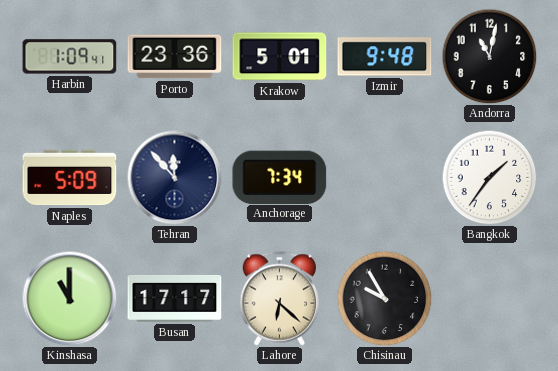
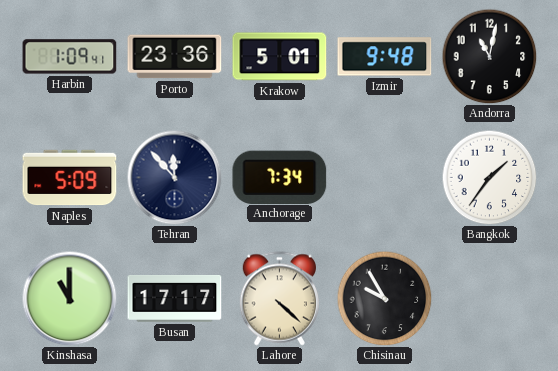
Lahore: 6:22 -> 4:22
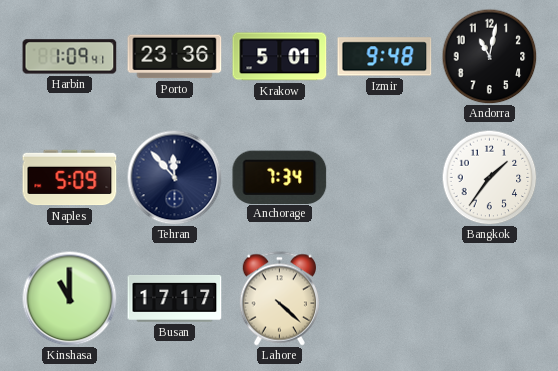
Chisinau: 9:55 -> none
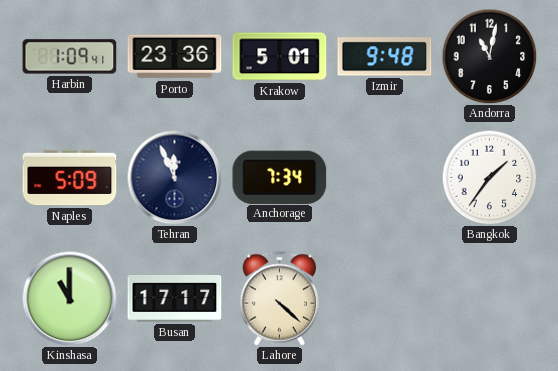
Tehran: 11:53 -> 11:56
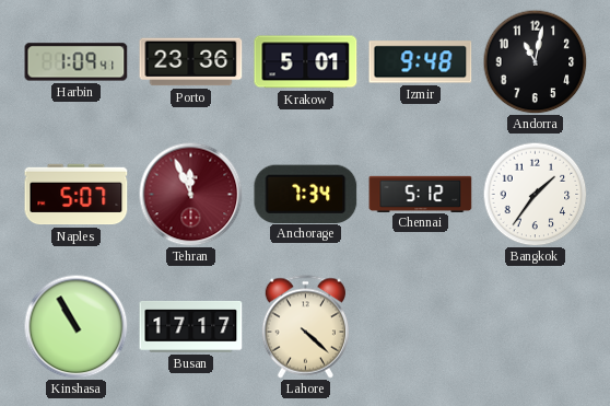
Naples: 5:09 -> 5:07
Tehran dial: navy -> burgundy
Chennai: none -> 5:12
Kinshasa: 11:00 -> 10:55
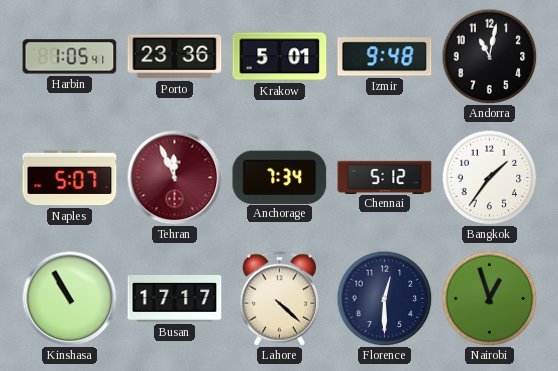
Harbin: 1:09 -> 1:05
Florence: none -> 12:30
Nairobi: none -> 12:57
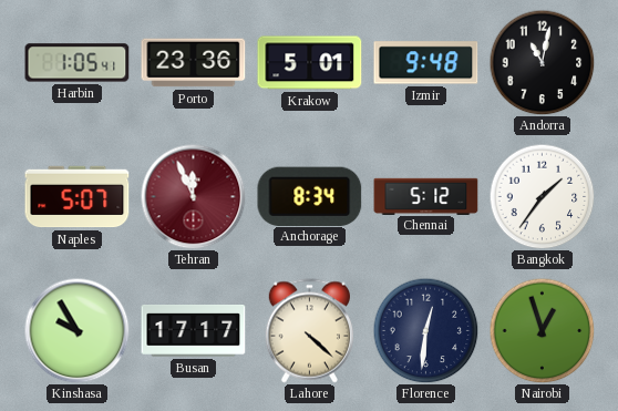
Anchorage: 7:34 -> 8:34
Kinshasa: 10:55 -> 9:55
Florence: 12:30 -> 12:31
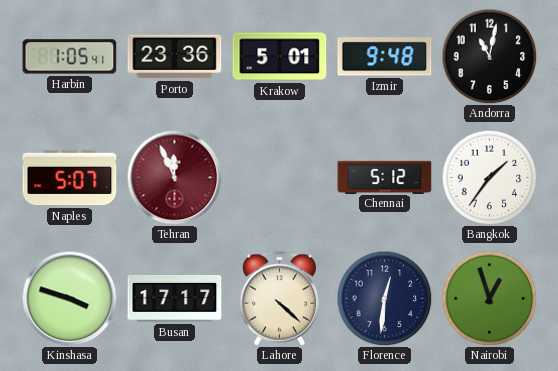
Anchorage: 8:34 -> none
Kinshasa: 9:55 -> 3:48
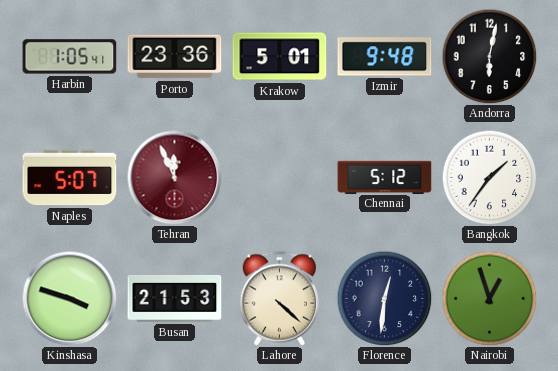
Andorra: 11:02 -> 6:02
Busan: 17:17 -> 21:53
